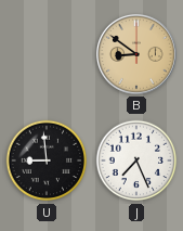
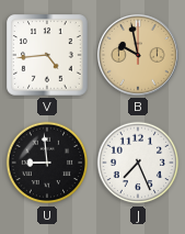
V: none -> 4:44
B: 8:51 -> 9:58
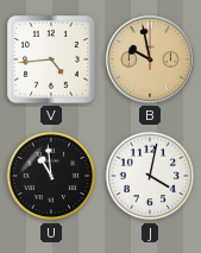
U: 8:59 -> 10:59
J: 7:26 -> 4:02
